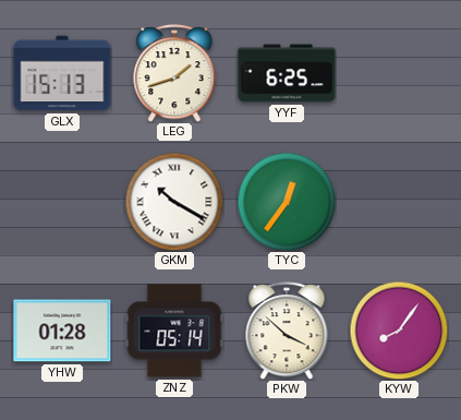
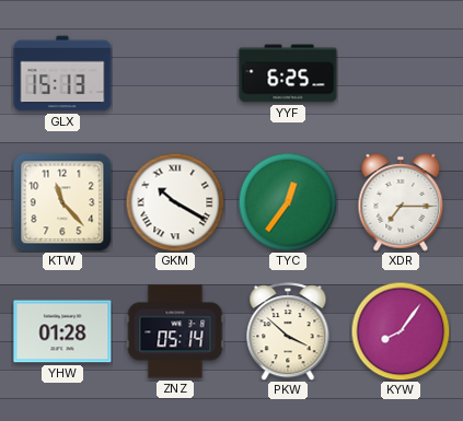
LEG: 1:42 -> none
KTW: none -> 11:23
XDR: none -> 7:15
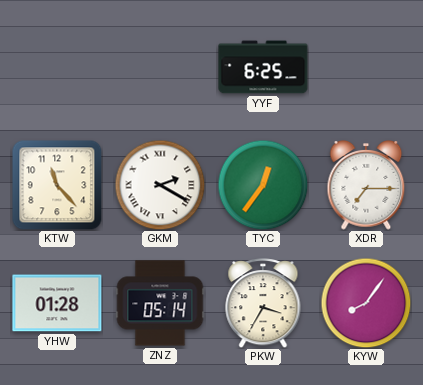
GLX: 15:13 -> none
GKM: 10:20 -> 2:20
PKW: 3:52 -> 3:35
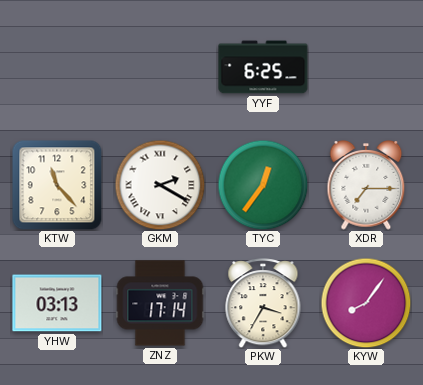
YHW: 01:28 -> 03:13
ZNZ: 05:14 -> 17:14
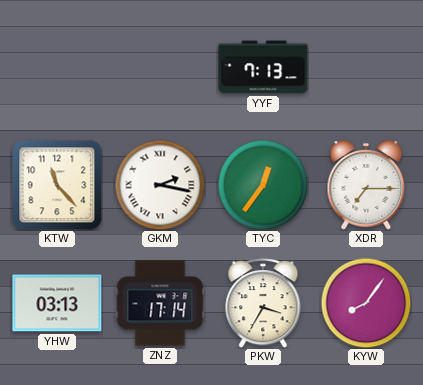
YYF: 6:25 -> 7:13
GKM: 2:20 -> 2:17
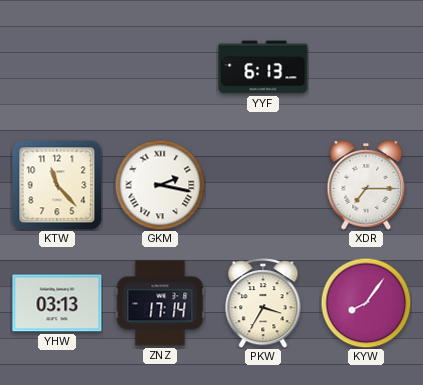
YYF: 7:13 -> 6:13
TYC: 12:36 -> none
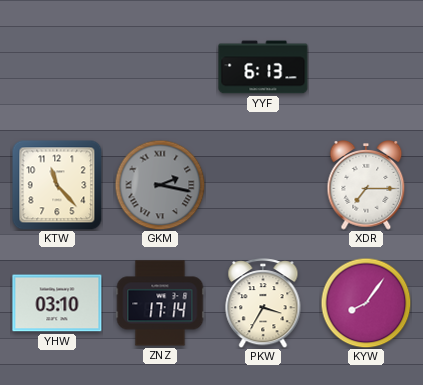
GKM dial: white -> grey
YHW: 03:13 -> 03:10
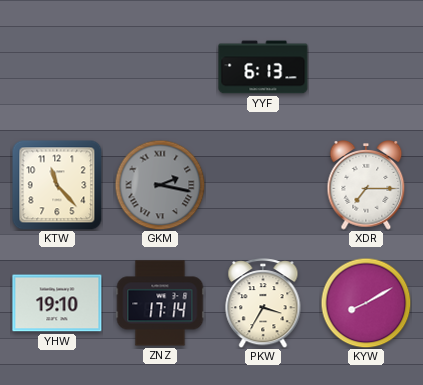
YHW: 03:10 -> 19:10
KYW: 8:06 -> 8:10
